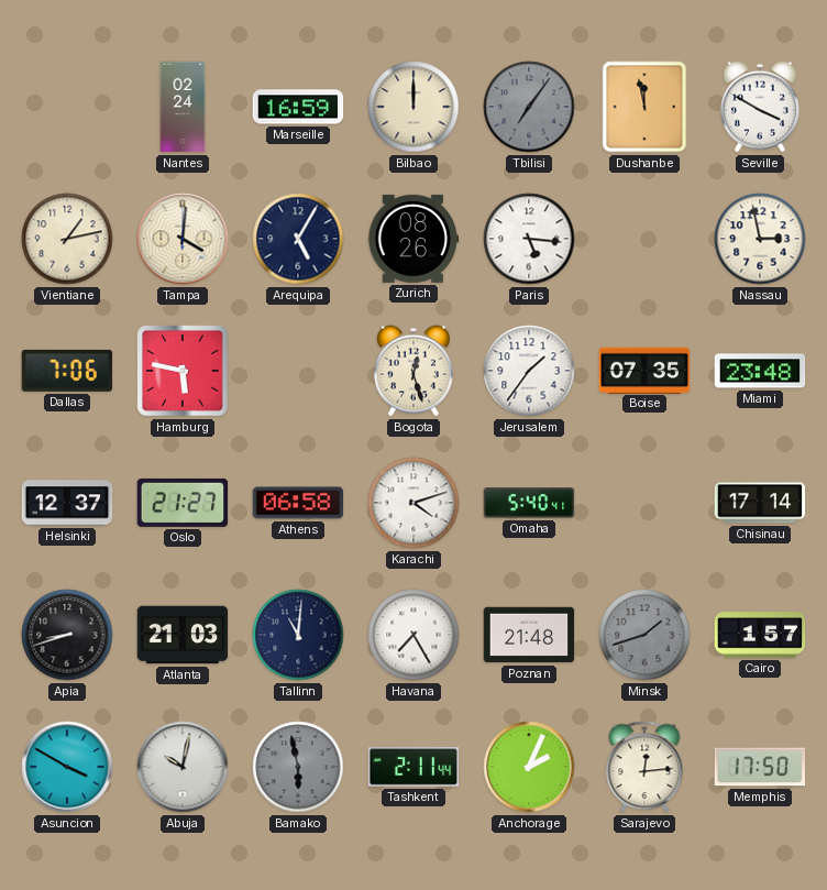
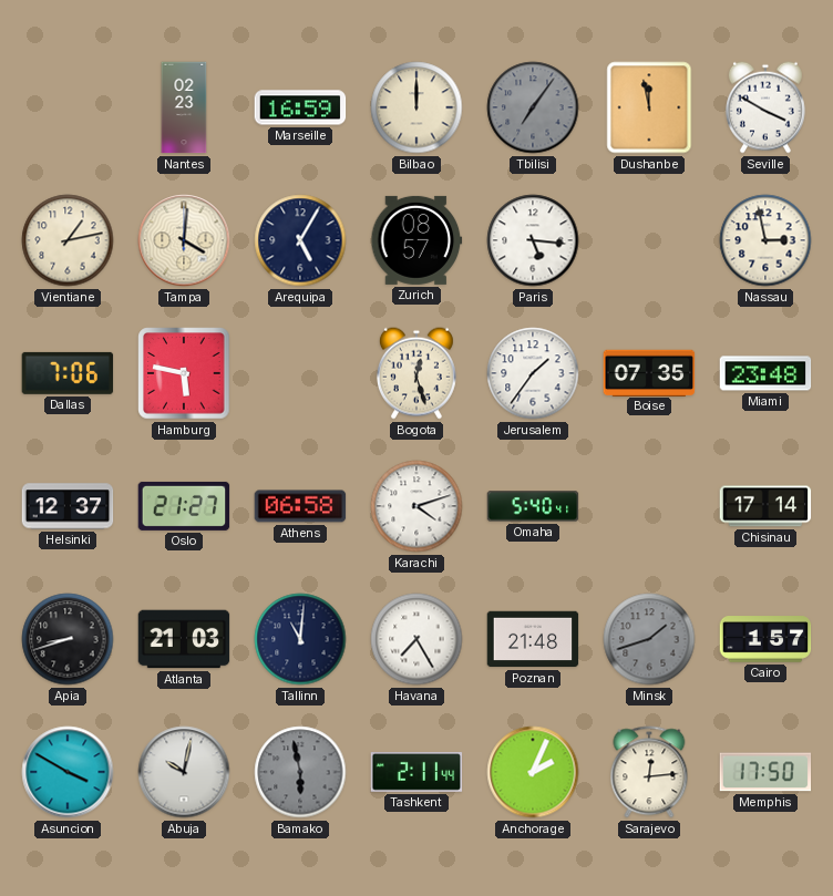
Nantes: 02:24 -> 02:23
Zurich: 08:26 -> 08:57
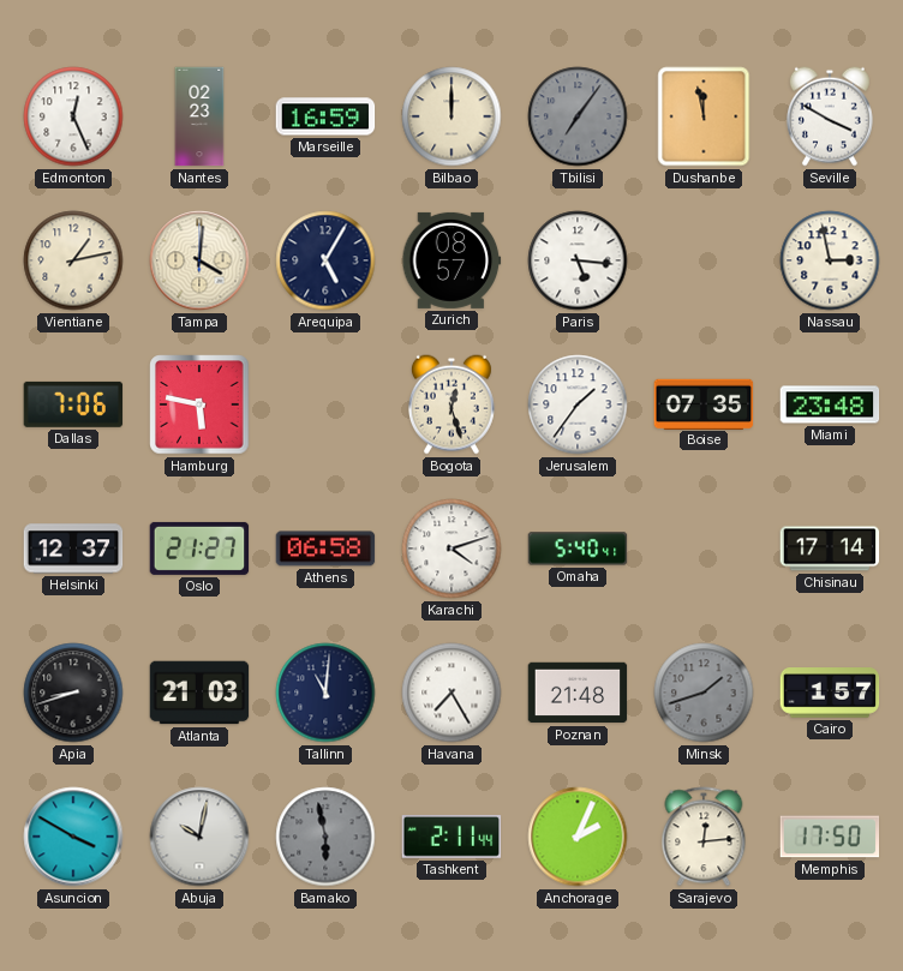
Edmonton: none -> 12:26
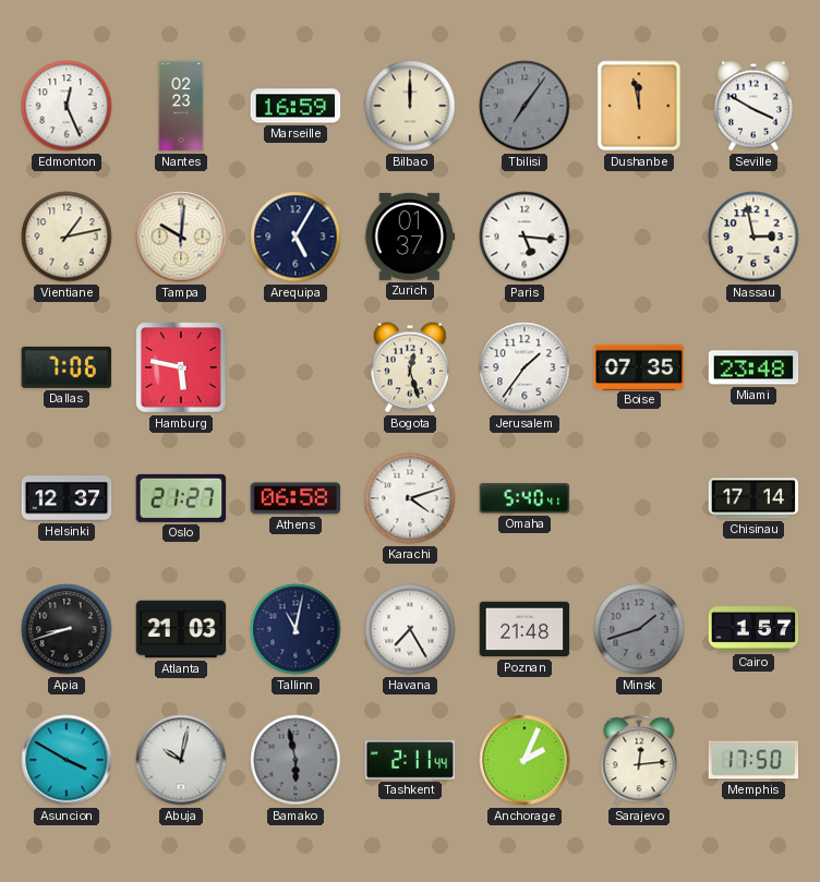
Tampa: 4:01 -> 10:01
Zurich: 08:57 -> 01:37
Tallinn: 11:01 -> 11:02
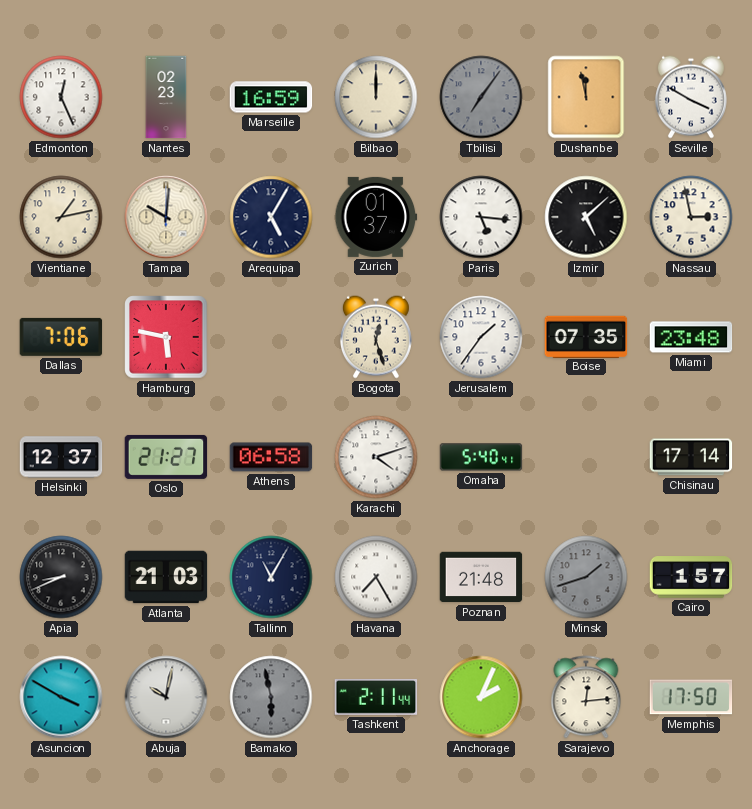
Izmir: none -> 5:08
Apia: 8:42 -> 8:41
Tallinn: 11:02 -> 11:05
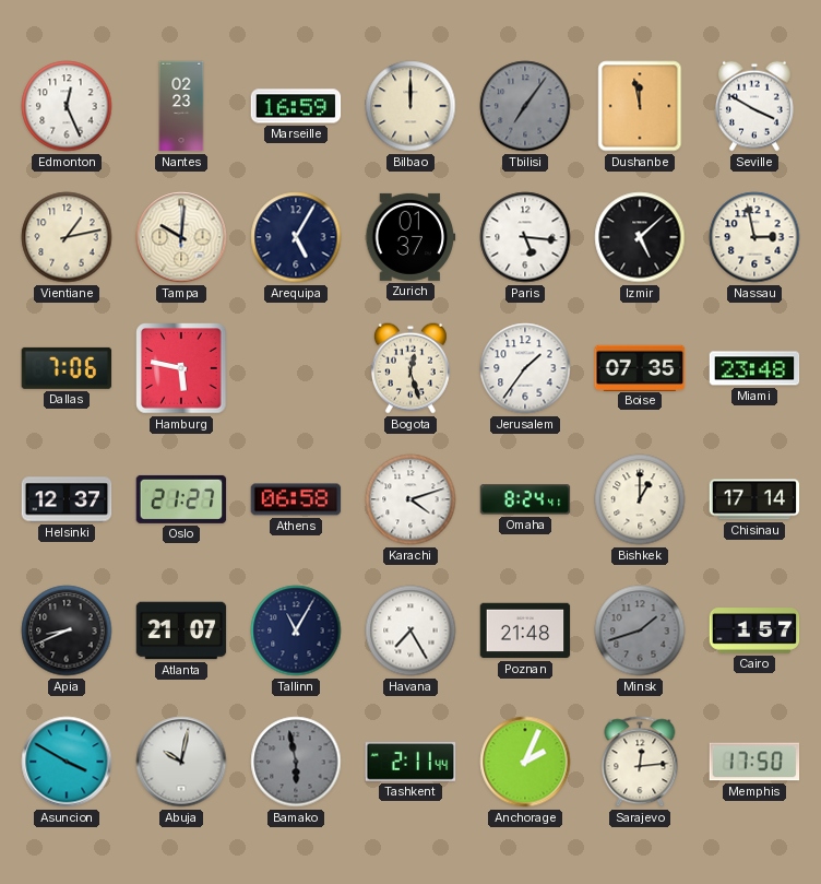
Omaha: 5:40 -> 8:24
Bishkek: none -> 1:00
Atlanta: 21:03 -> 21:07
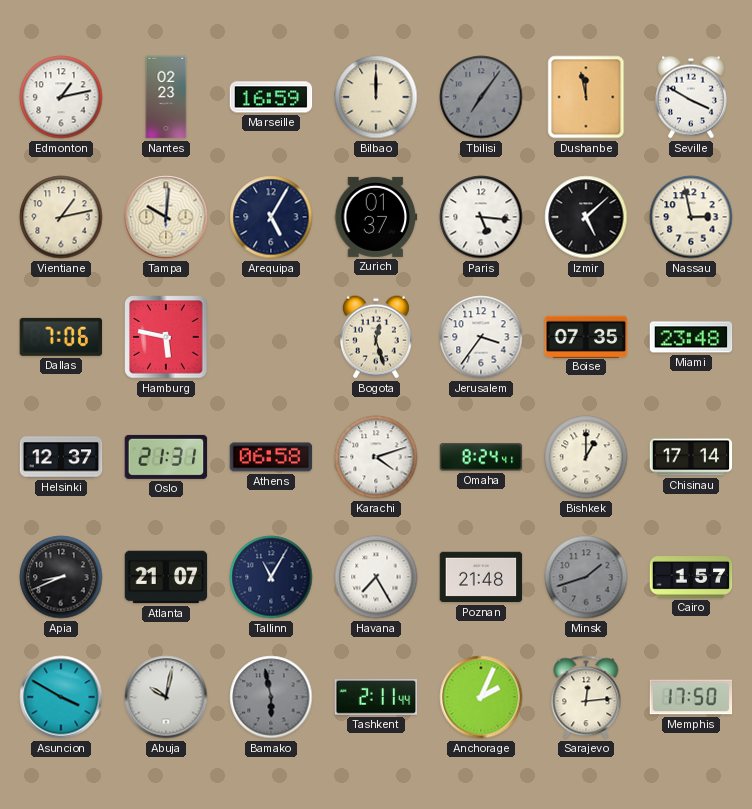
Edmonton: 12:26 -> 1:13
Jerusalem: 1:36 -> 3:36
Oslo: 21:27 -> 21:31
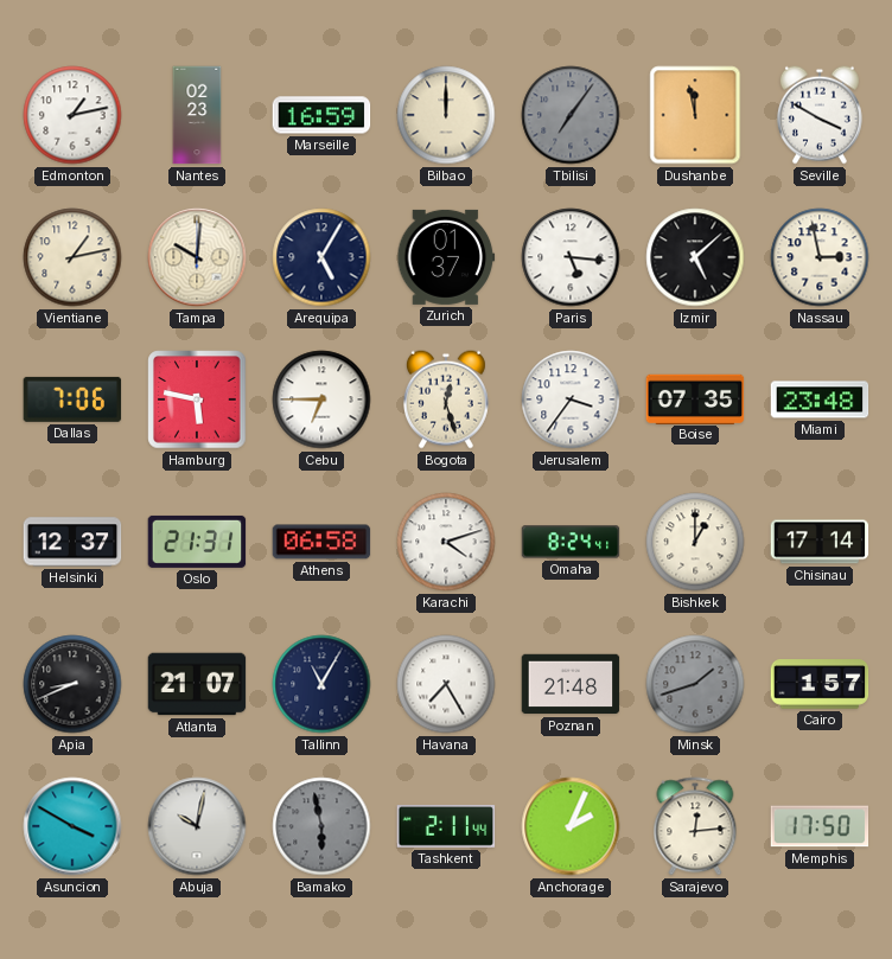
Cebu: none -> 6:45
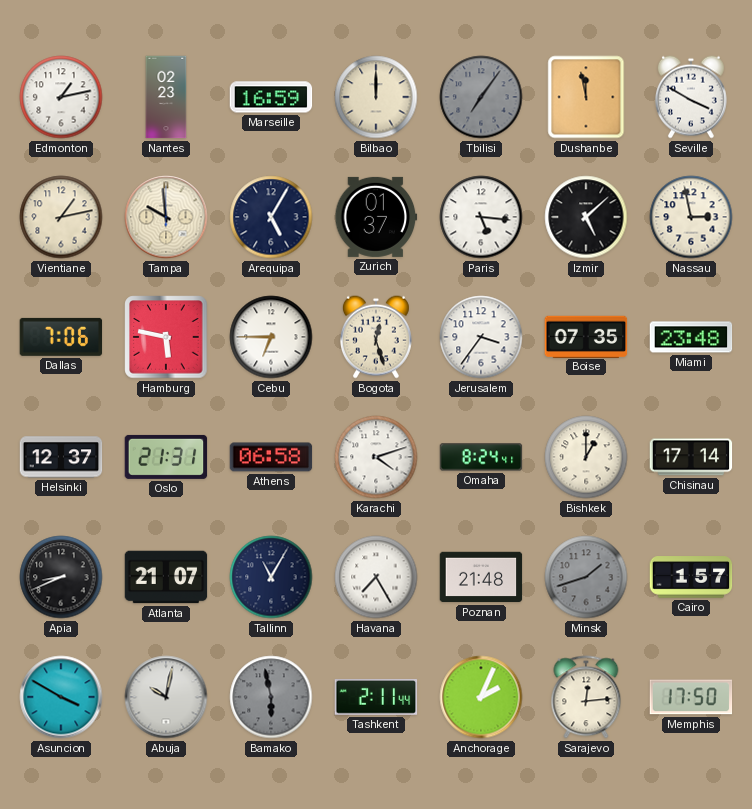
Tampa: 10:01 -> 9:59
